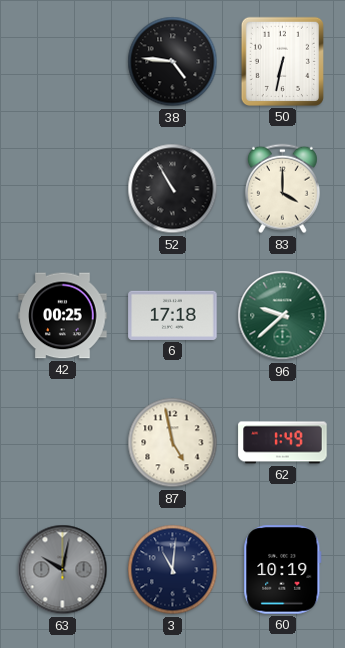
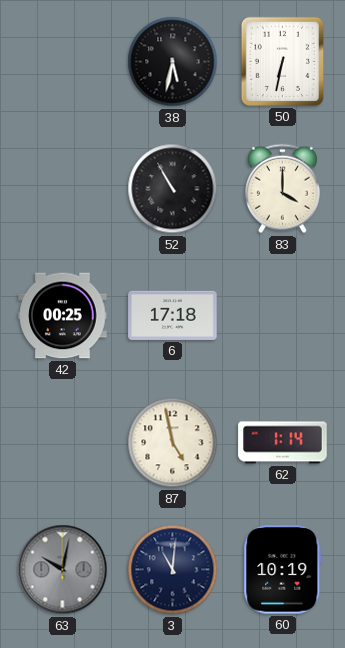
38: 4:46 -> 5:32
96: 9:38 -> none
62: 1:49 -> 1:14
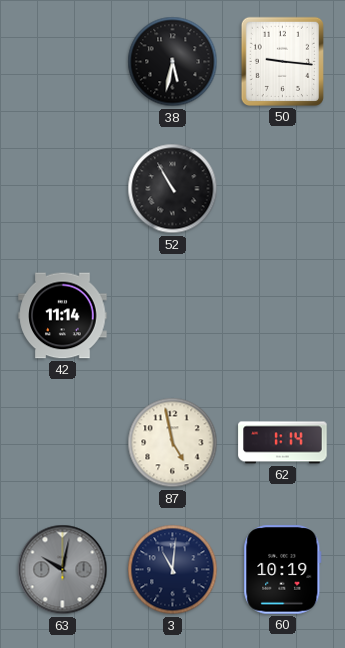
50: 6:32 -> 9:16
83: 4:00 -> none
42: 00:25 -> 11:14
6: 17:18 -> none
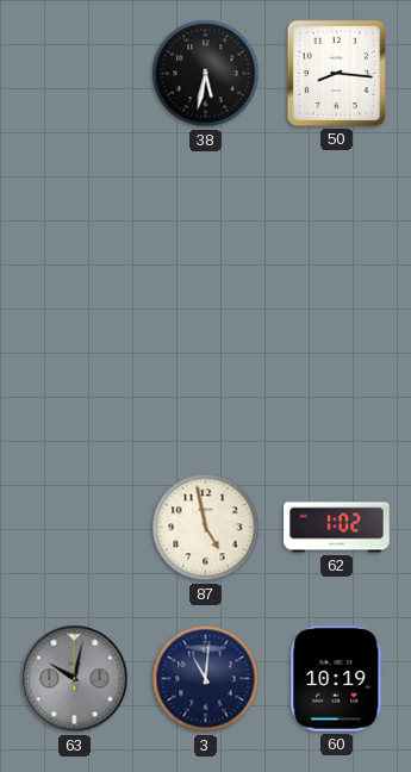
50: 9:16 -> 8:16
52: 10:55 -> none
42: 11:14 -> none
62: 1:14 -> 1:02
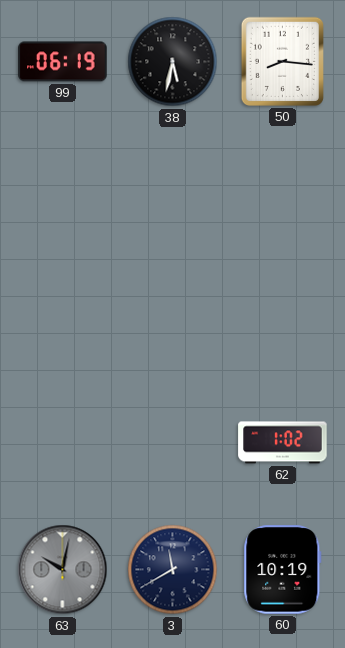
99: none -> 06:19
87: 4:58 -> none
3: 11:01 -> 11:40
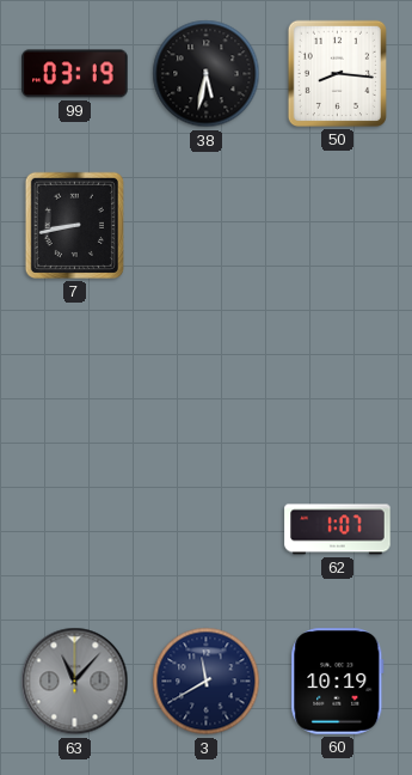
99: 06:19 -> 03:19
7: none -> 8:43
62: 1:02 -> 1:07
63: 10:02 -> 11:07
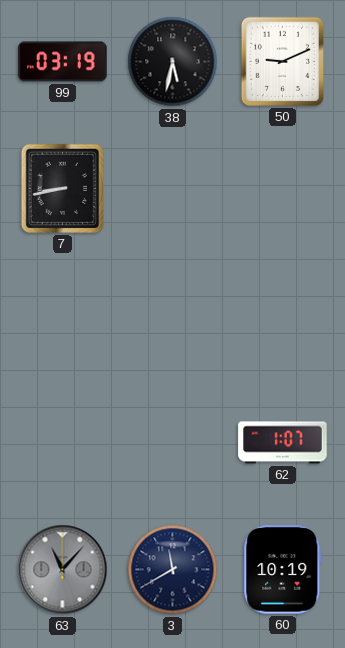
50: 8:16 -> 9:11
